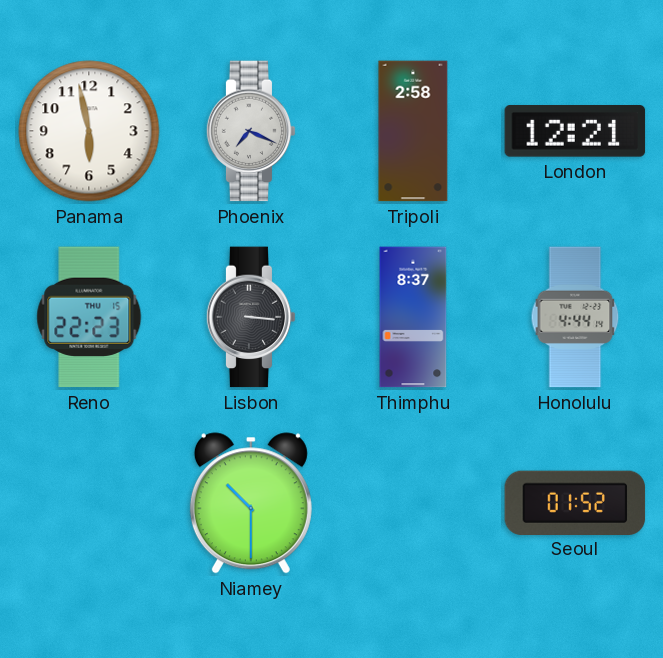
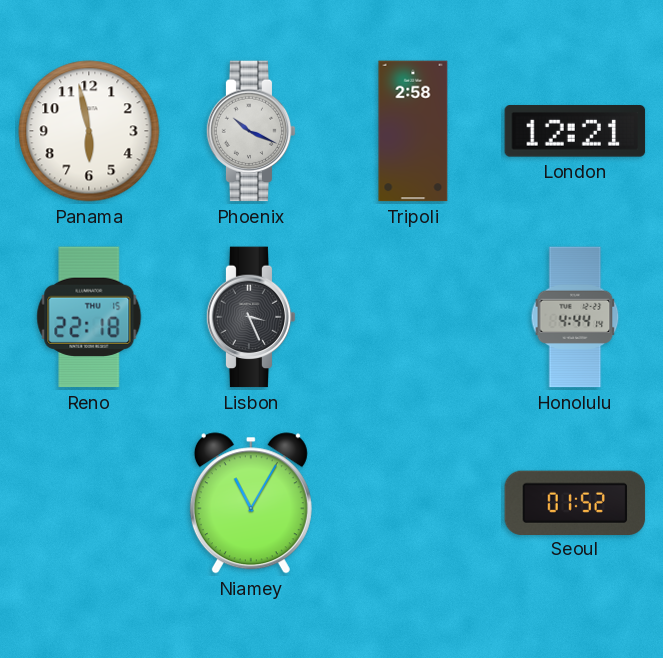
Phoenix: 7:19 -> 10:19
Reno: 22:23 -> 22:18
Lisbon: 3:16 -> 3:26
Thimphu: 8:37 -> none
Niamey: 10:30 -> 11:05
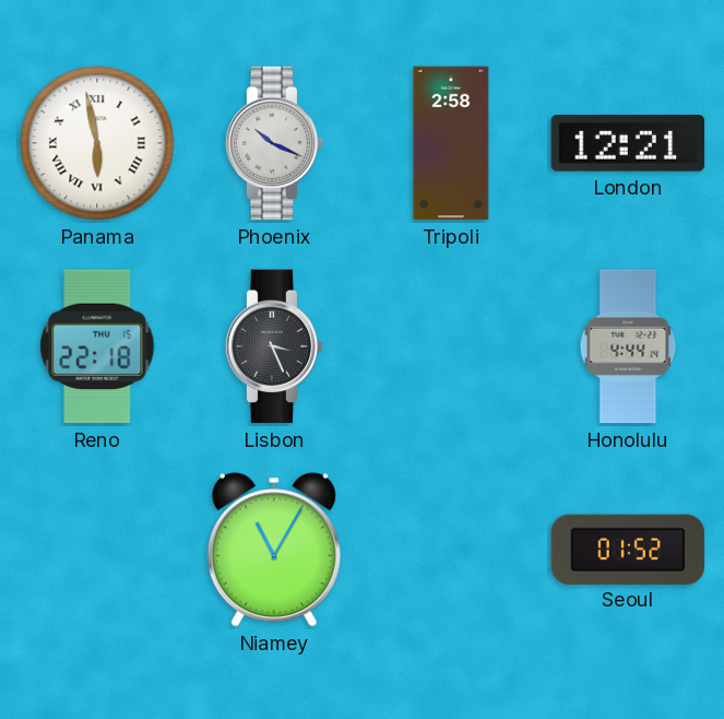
Panama numerals: Arabic -> Roman
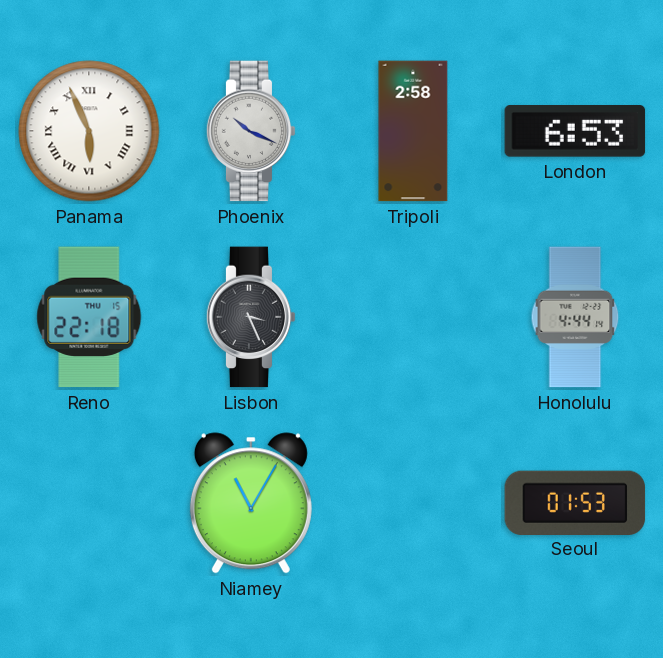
Panama: 5:58 -> 5:56
London: 12:21 -> 6:53
Seoul: 01:52 -> 01:53
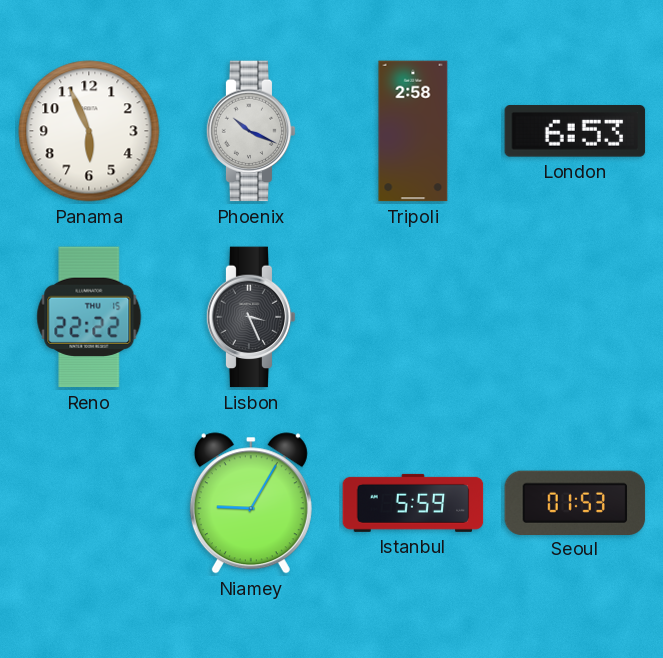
Panama numerals: Roman -> Arabic
Reno: 22:18 -> 22:22
Honolulu: 4:44 -> none
Niamey: 11:05 -> 9:05
Istanbul: none -> 5:59
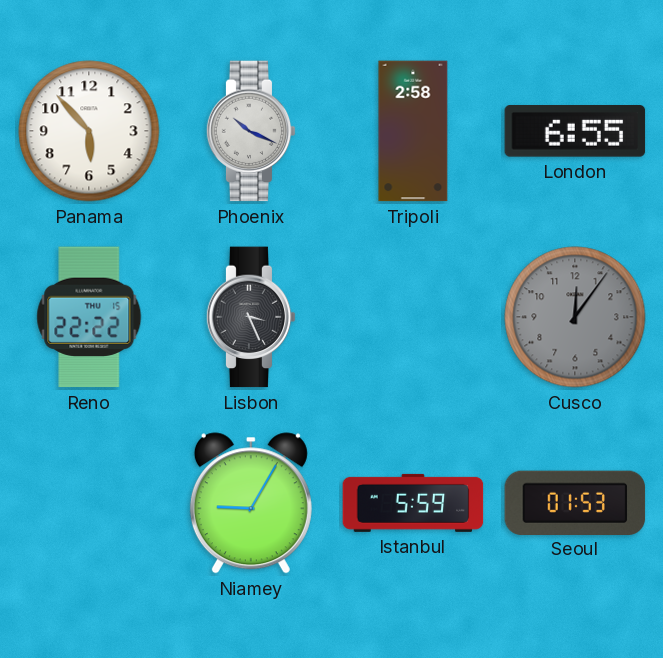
Panama: 5:56 -> 5:53
London: 6:53 -> 6:55
Cusco: none -> 12:06
